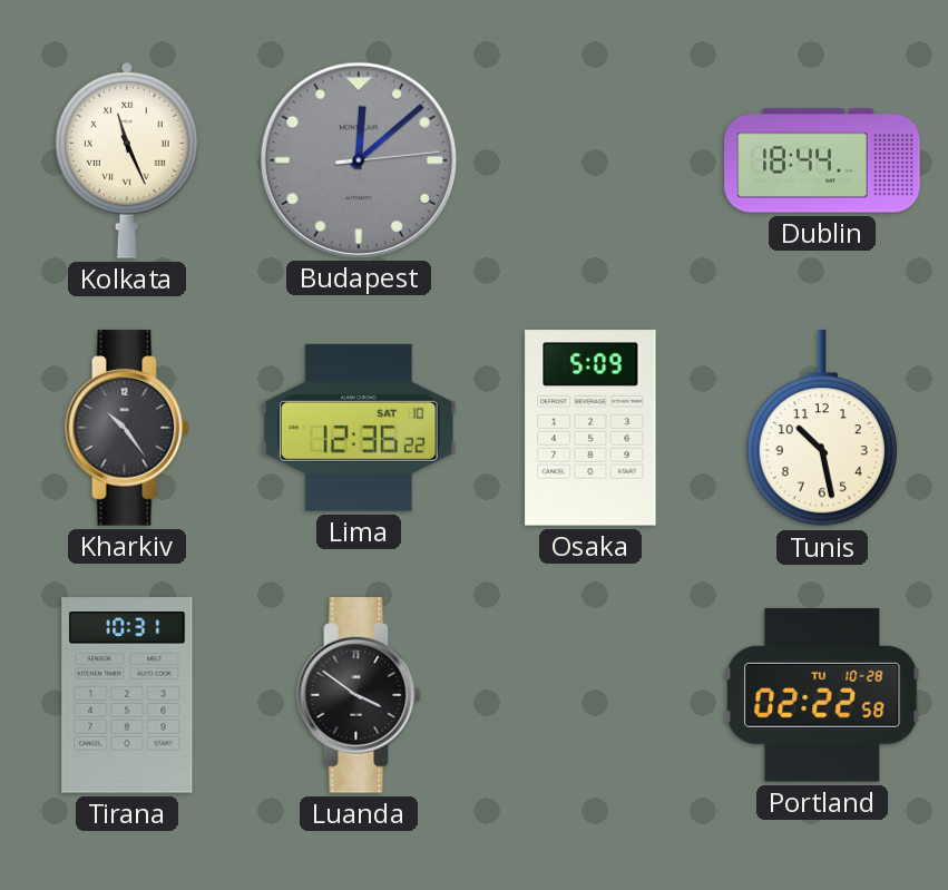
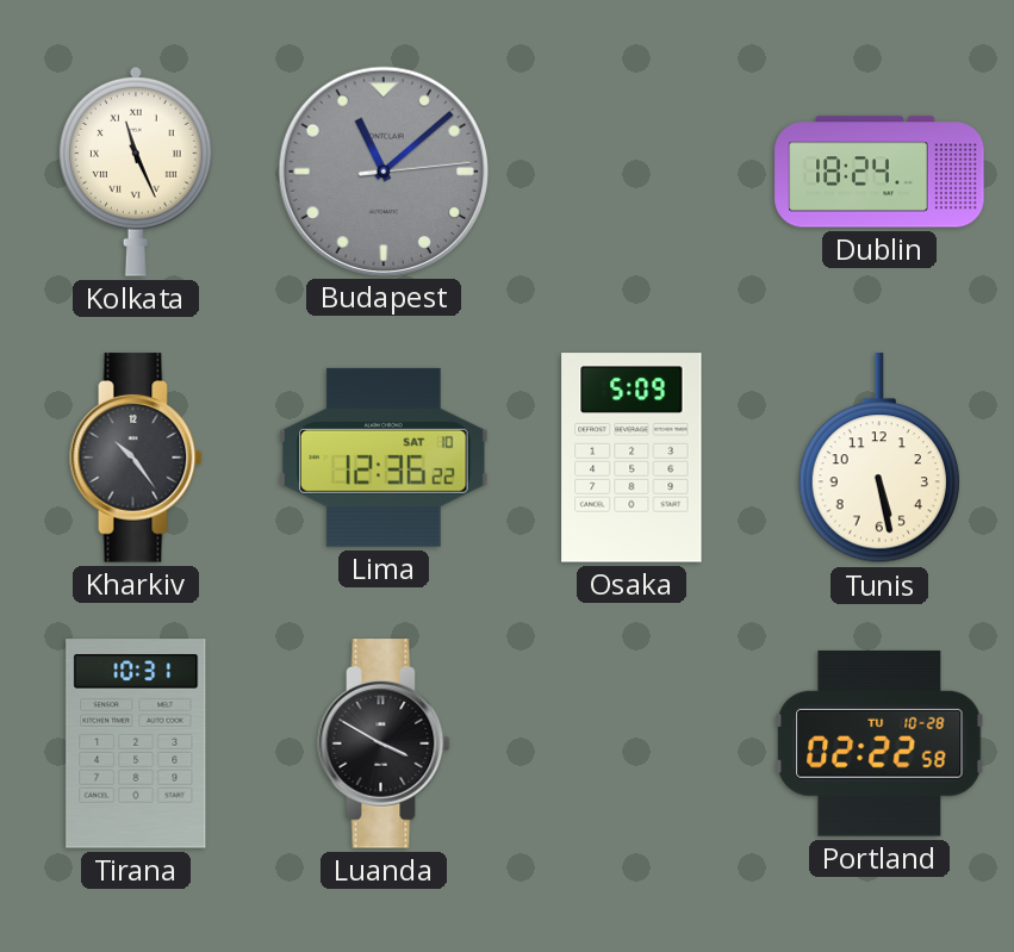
Budapest: 12:08 -> 11:08
Dublin: 18:44 -> 18:24
Tunis: 10:28 -> 5:28
Luanda: 3:51 -> 3:50
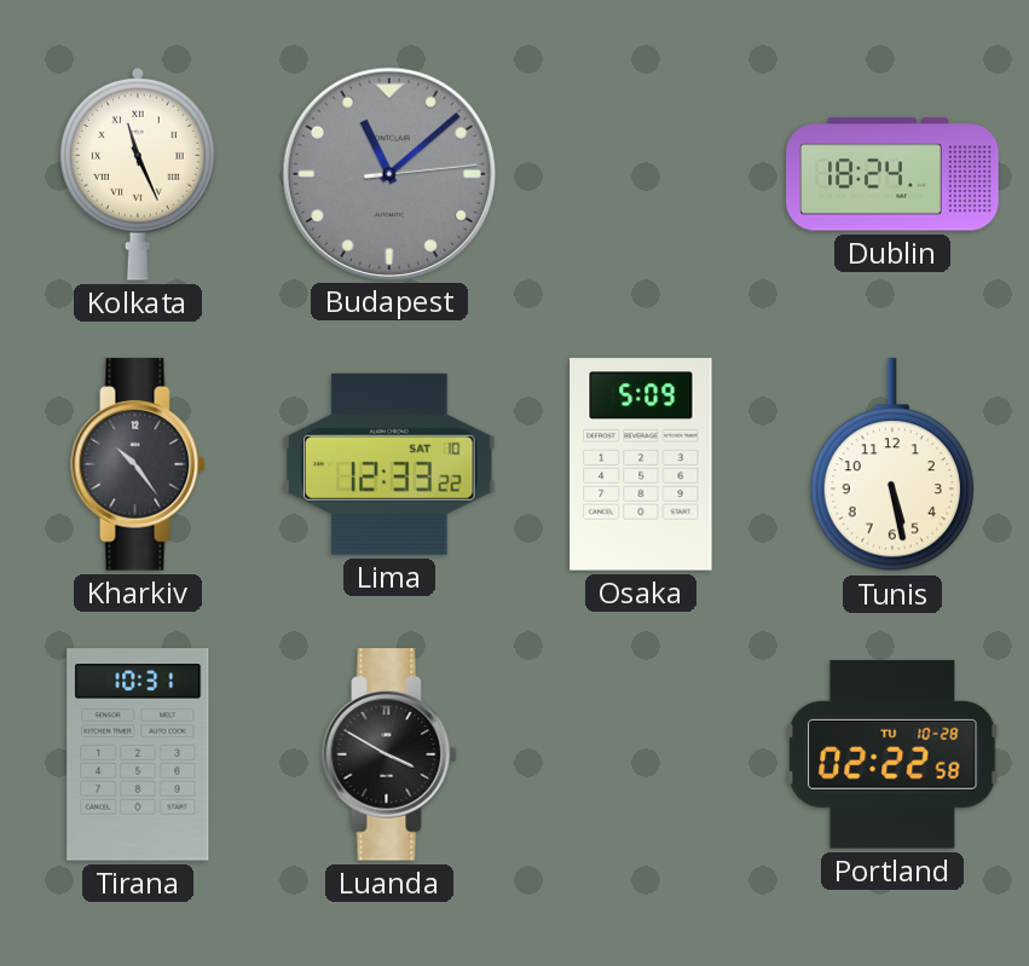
Lima: 12:36 -> 12:33
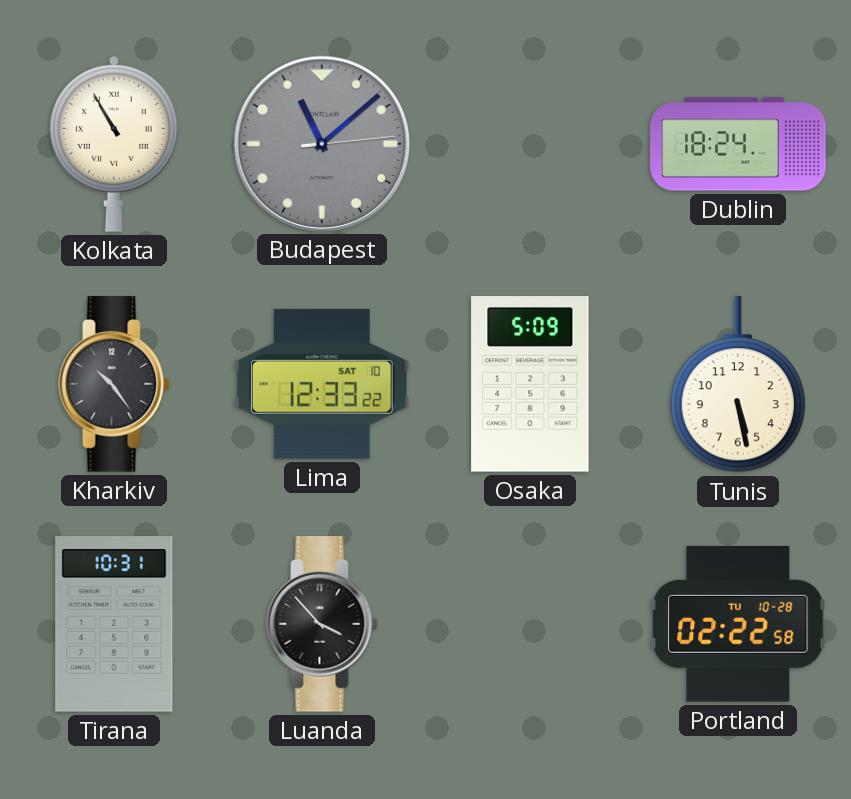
Kolkata: 11:26 -> 10:55
Luanda: 3:50 -> 3:53
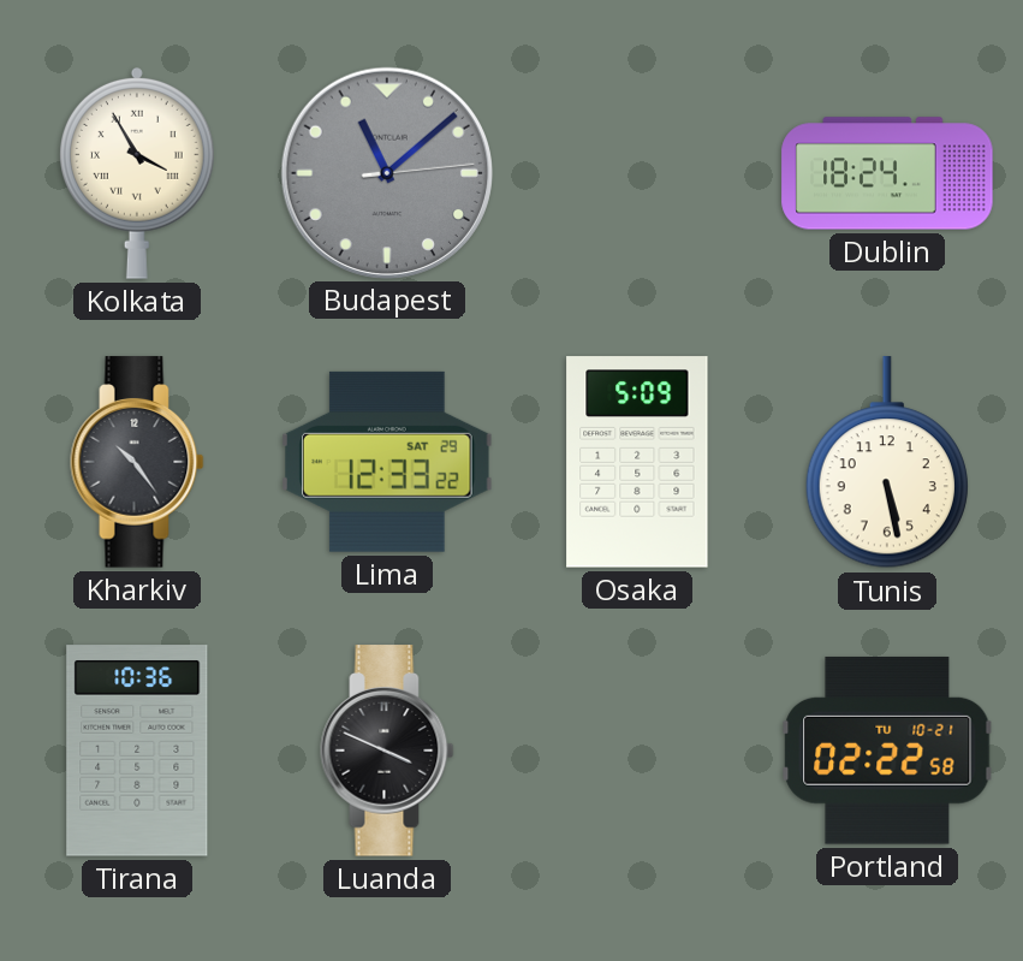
Kolkata: 10:55 -> 3:55
Lima date: SAT 10 -> SAT 29
Tirana: 10:31 -> 10:36
Luanda: 3:53 -> 3:49
Portland date: TU 10-28 -> TU 10-21
